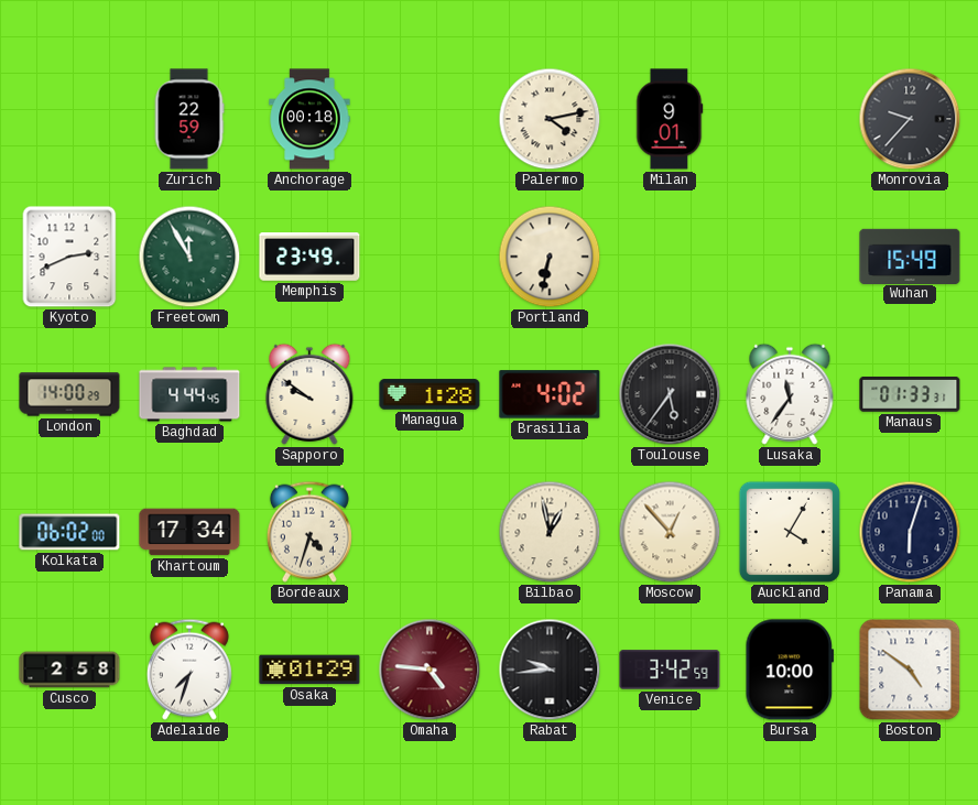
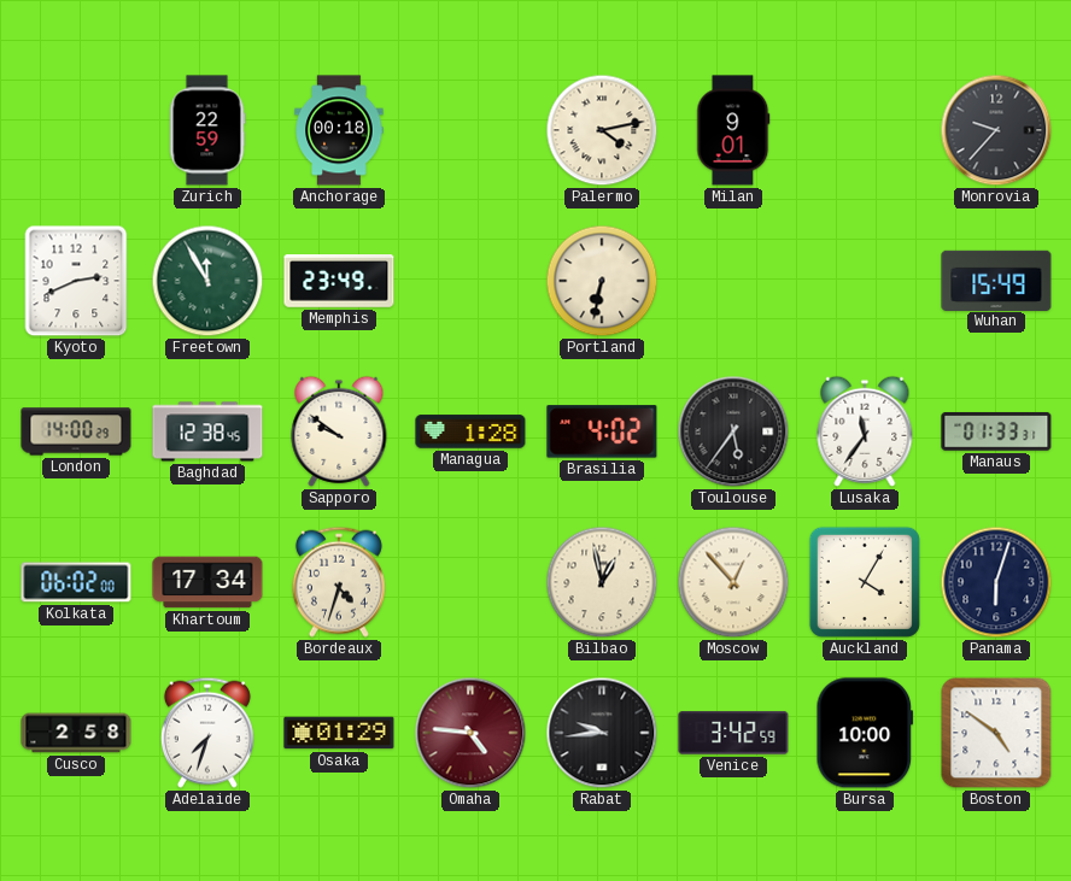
Baghdad: 4:44 -> 12:38
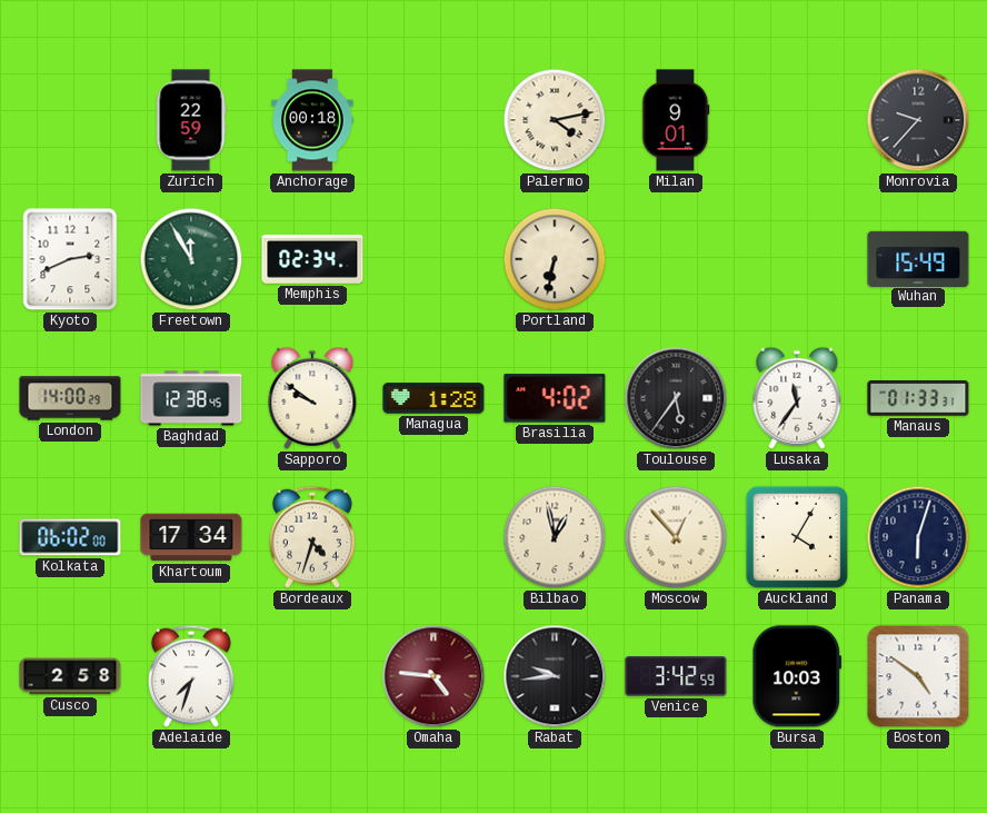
Memphis: 23:49 -> 02:34
Osaka: 01:29 -> none
Bursa: 10:00 -> 10:03
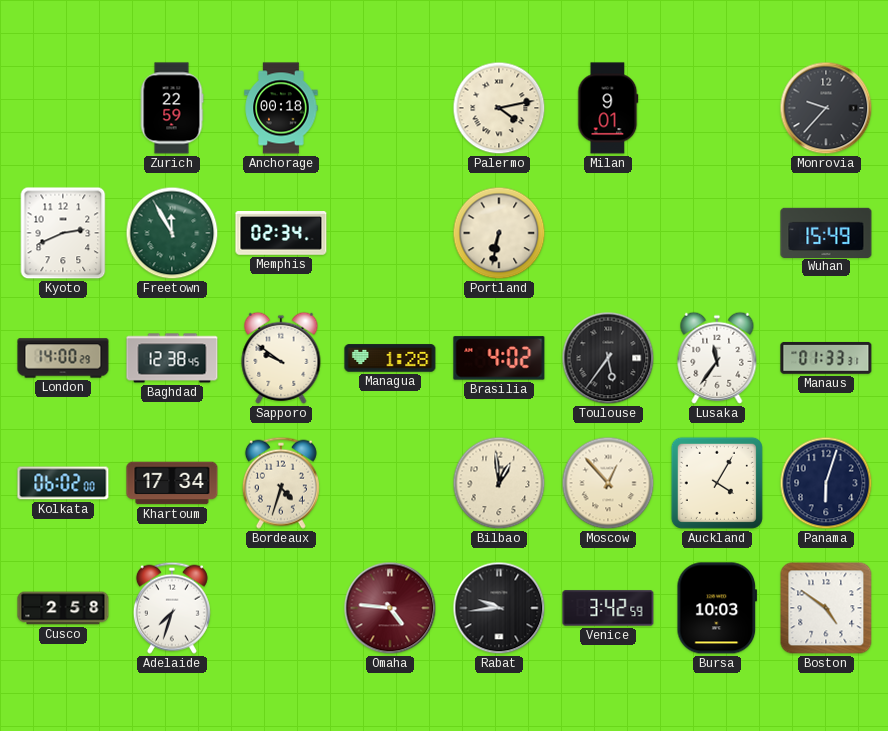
Bilbao: 12:58 -> 12:59
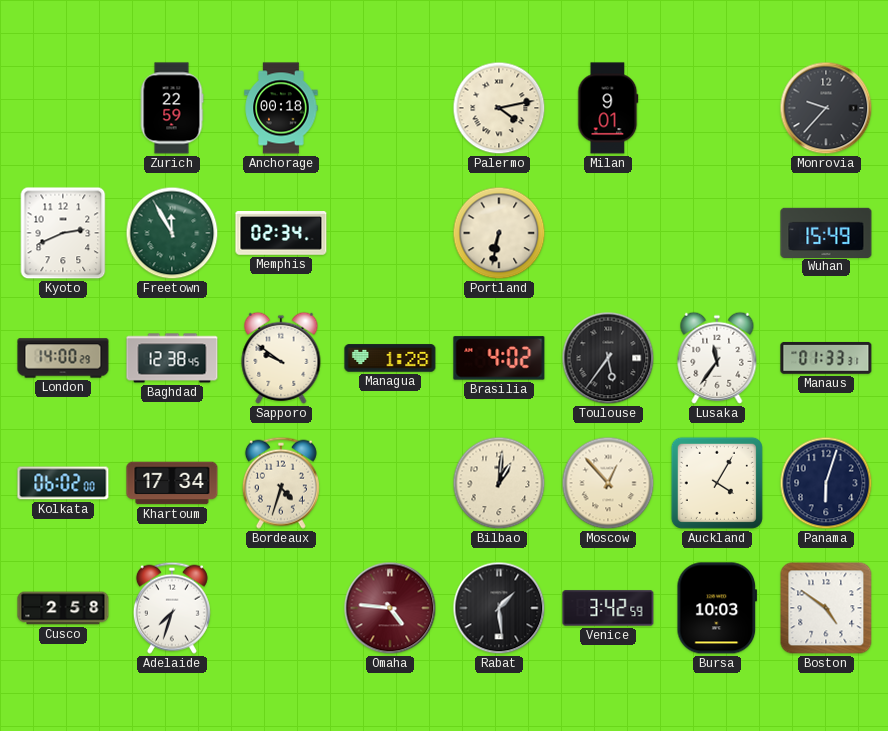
Bilbao: 12:59 -> 1:01
Rabat: 9:44 -> 1:29
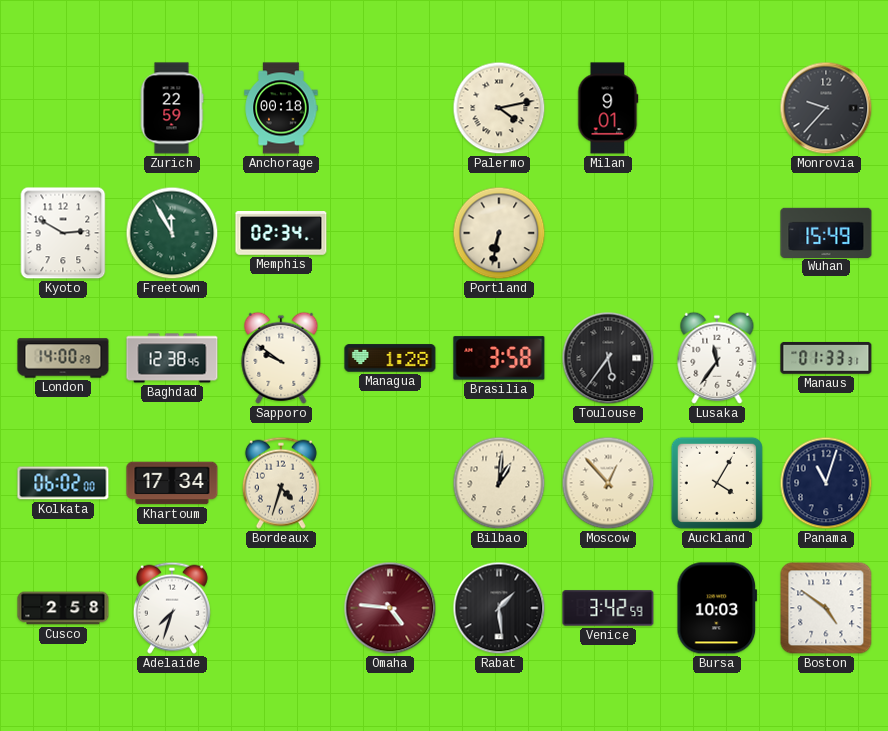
Kyoto: 2:41 -> 2:50
Brasilia: 4:02 -> 3:58
Panama: 6:03 -> 11:03
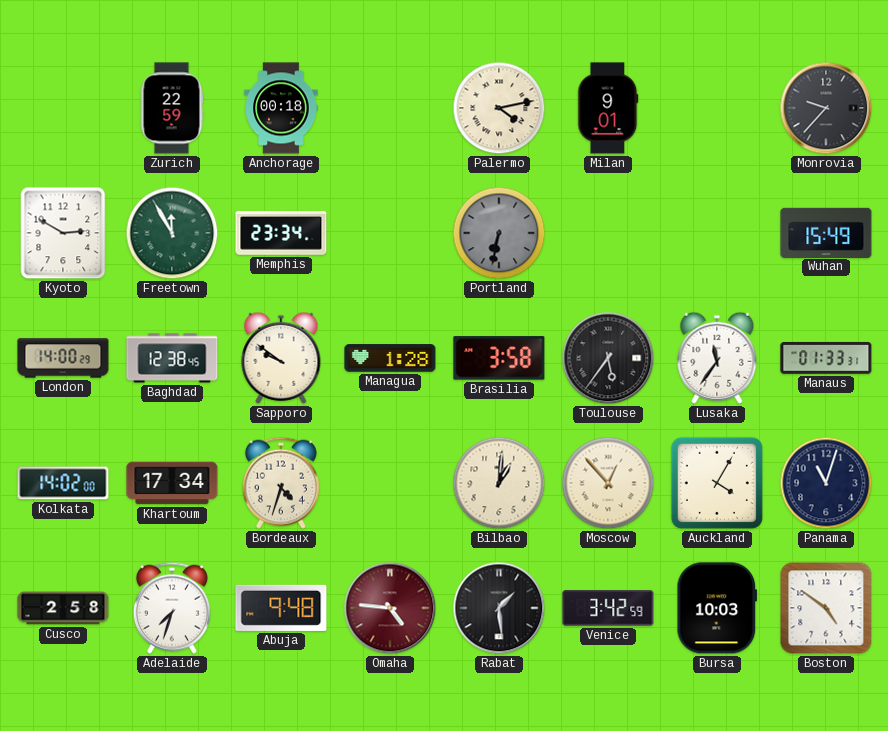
Memphis: 02:34 -> 23:34
Portland dial: cream -> grey
Kolkata: 06:02 -> 14:02
Abuja: none -> 9:48
